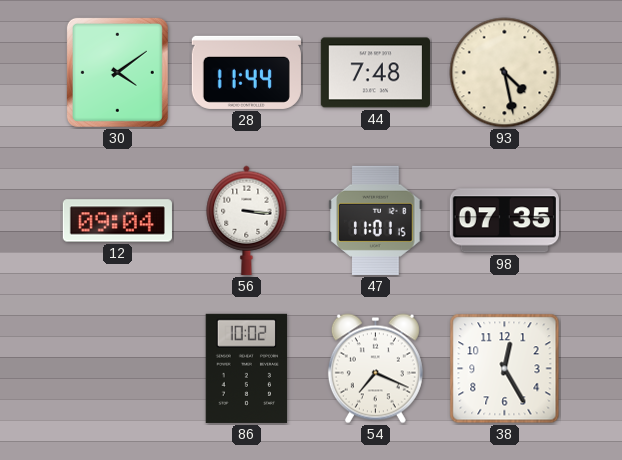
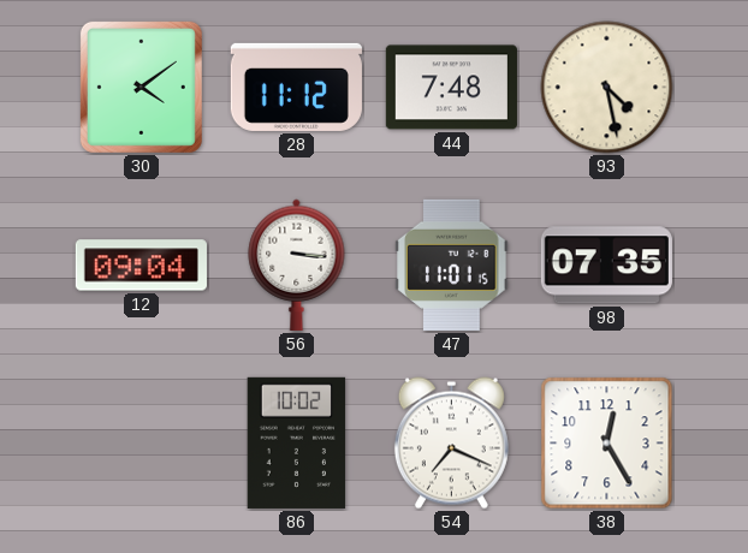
28: 11:44 -> 11:12
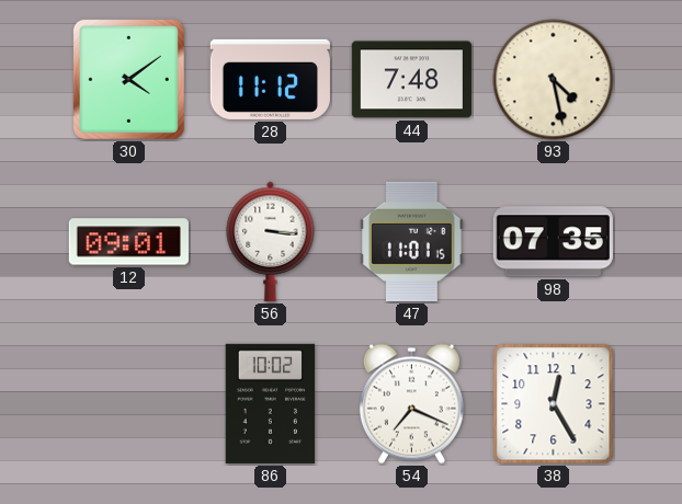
12: 09:04 -> 09:01
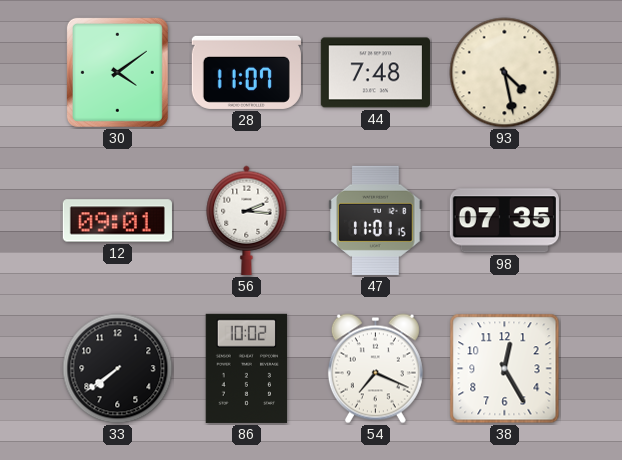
28: 11:12 -> 11:07
56: 3:16 -> 2:16
33: none -> 7:39
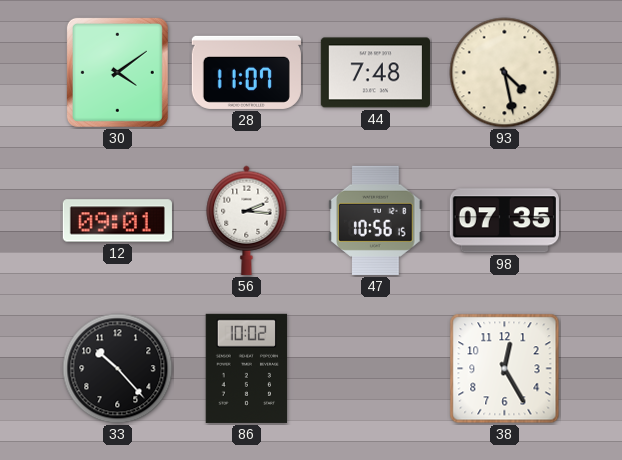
47: 11:01 -> 10:56
33: 7:39 -> 10:23
54: 7:19 -> none
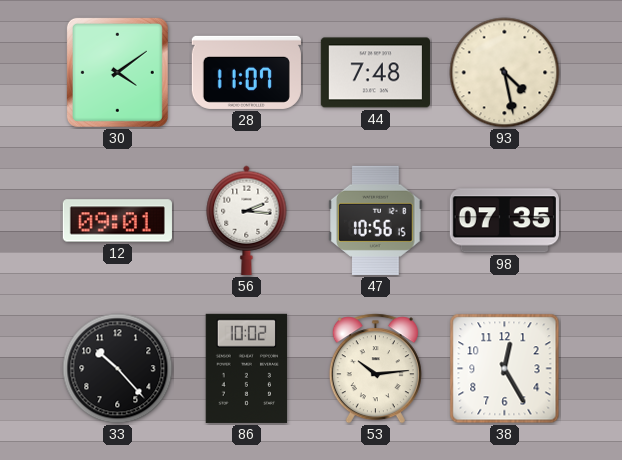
53: none -> 10:14
